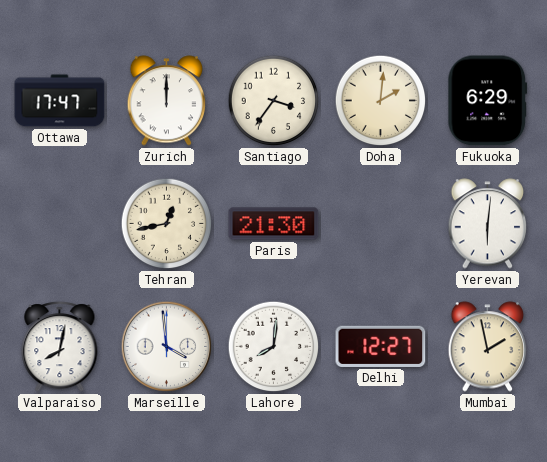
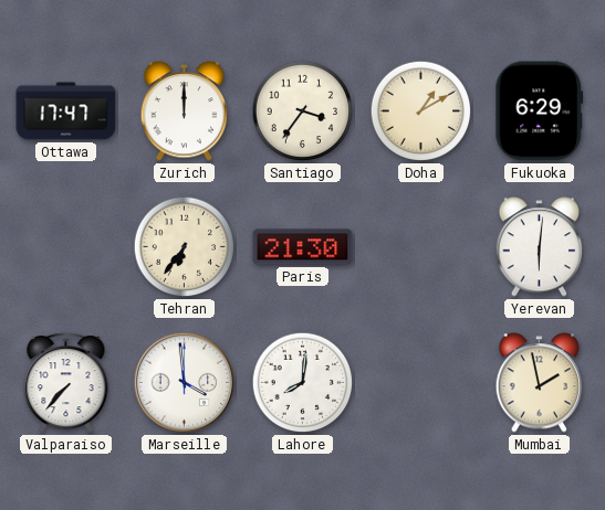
Doha: 2:01 -> 1:10
Tehran: 12:43 -> 6:36
Valparaiso: 8:02 -> 7:37
Delhi: 12:27 -> none
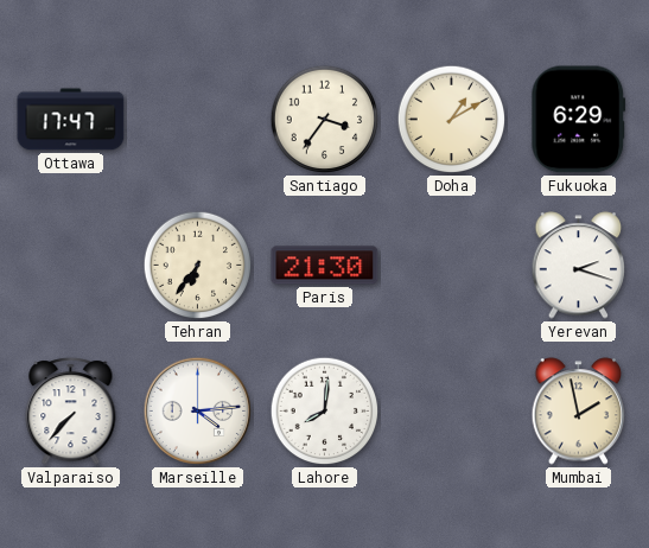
Zurich: 12:00 -> none
Yerevan: 6:01 -> 2:18
Marseille: 3:59 -> 4:14
